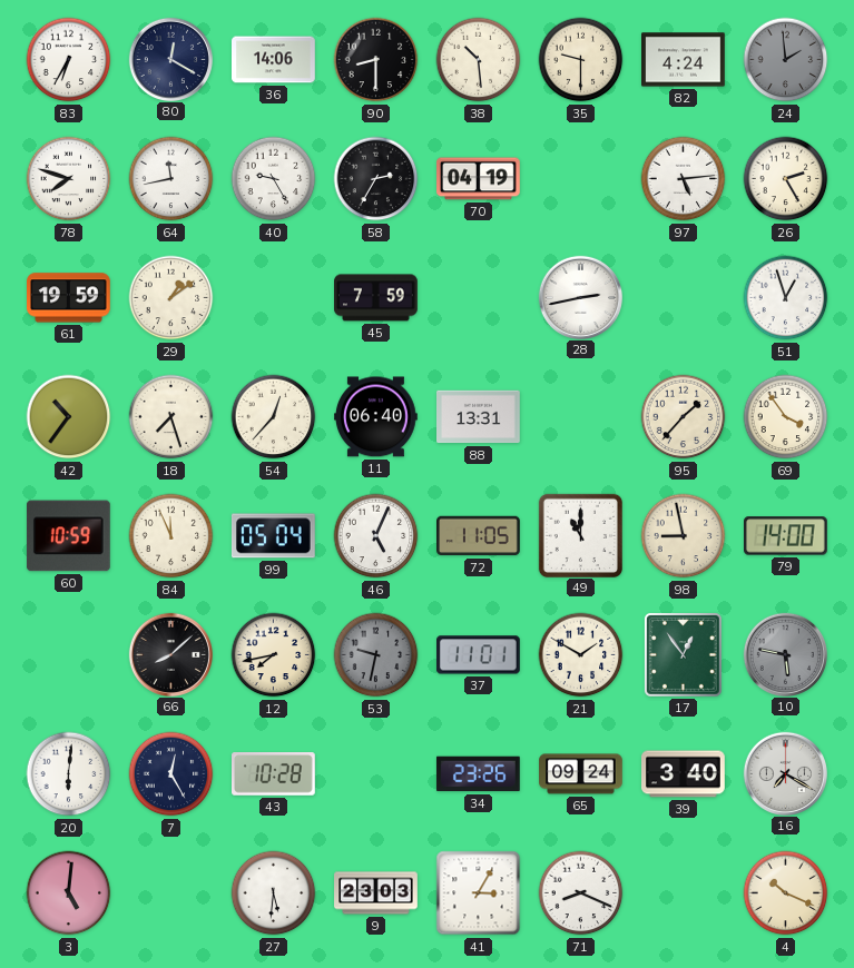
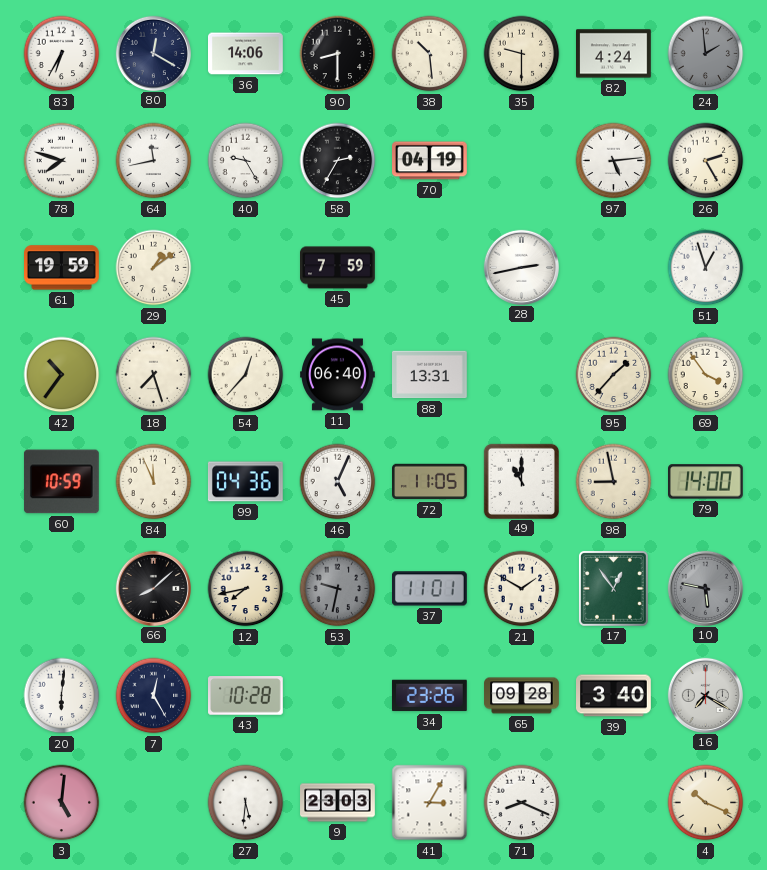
99: 05:04 -> 04:36
65: 09:24 -> 09:28
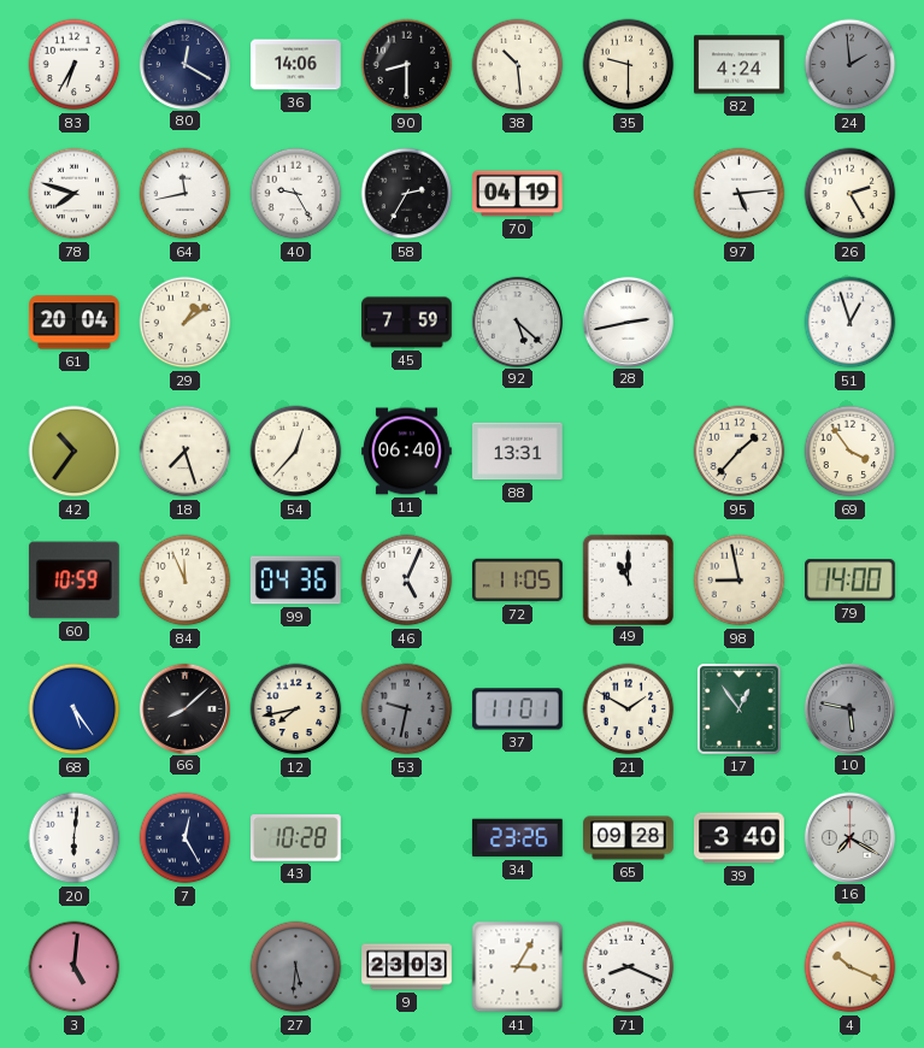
61: 19:59 -> 20:04
92: none -> 5:22
68: none -> 5:24
27 dial: white -> grey
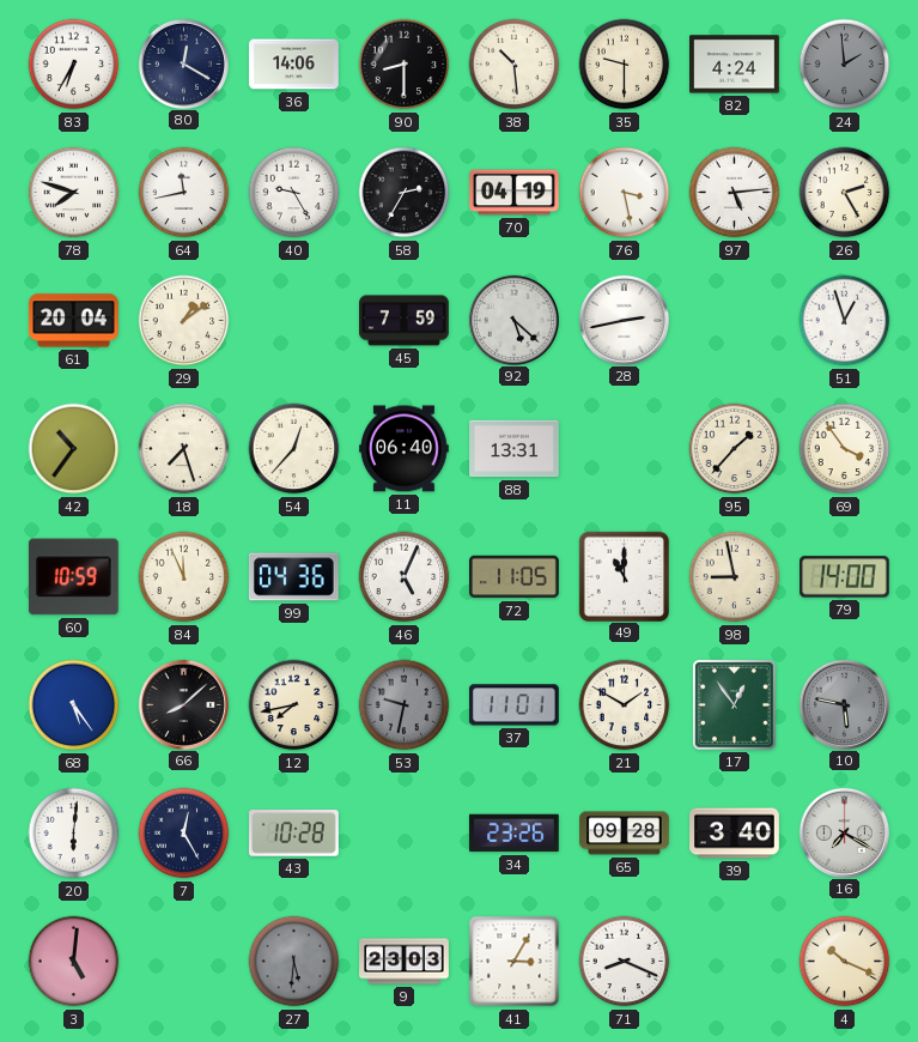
76: none -> 3:28
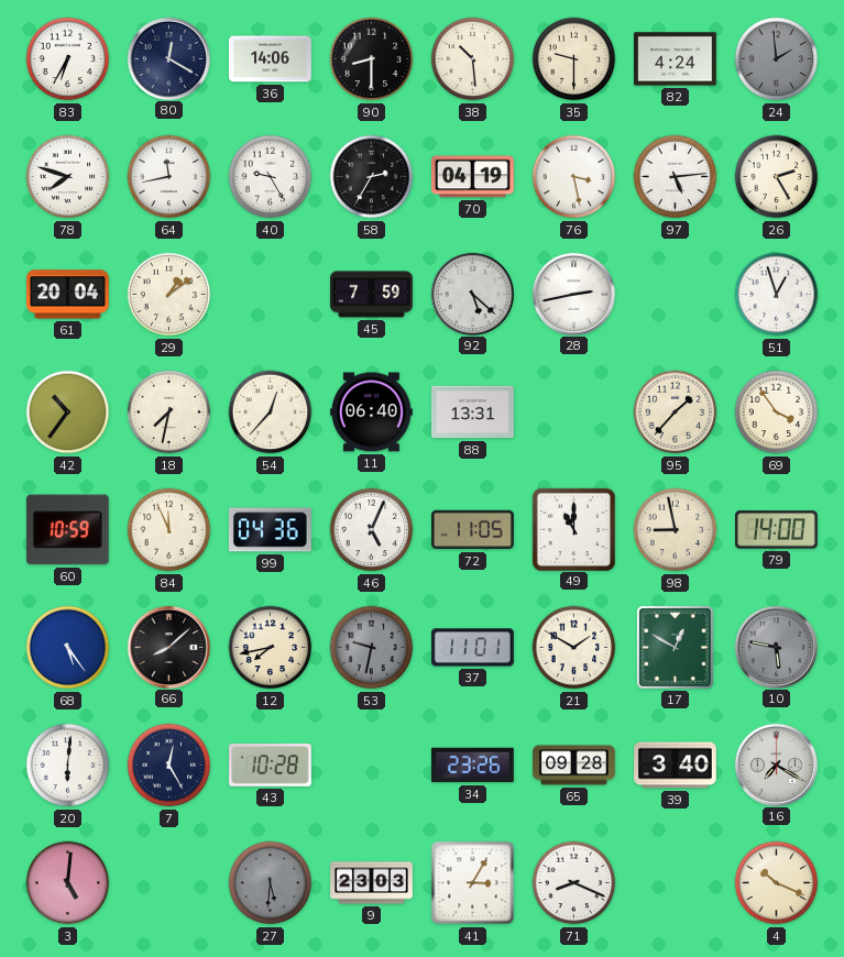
18: 7:27 -> 7:32
17: 12:54 -> 12:50
